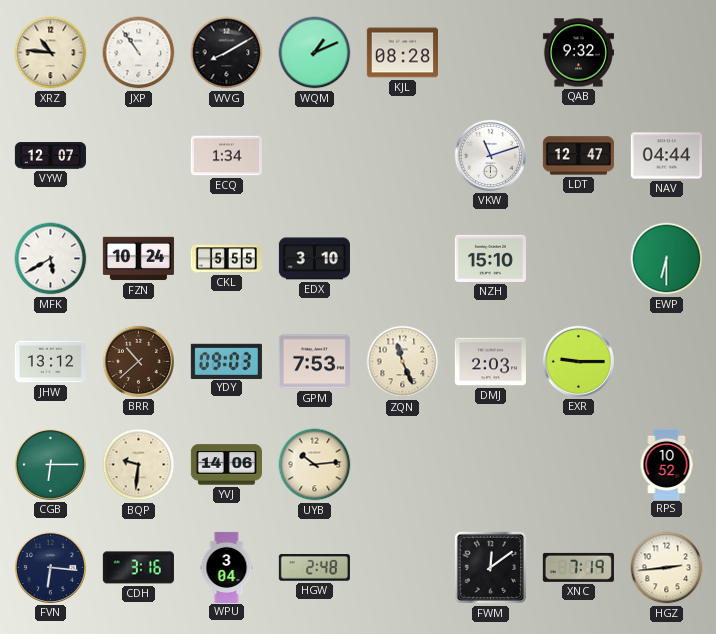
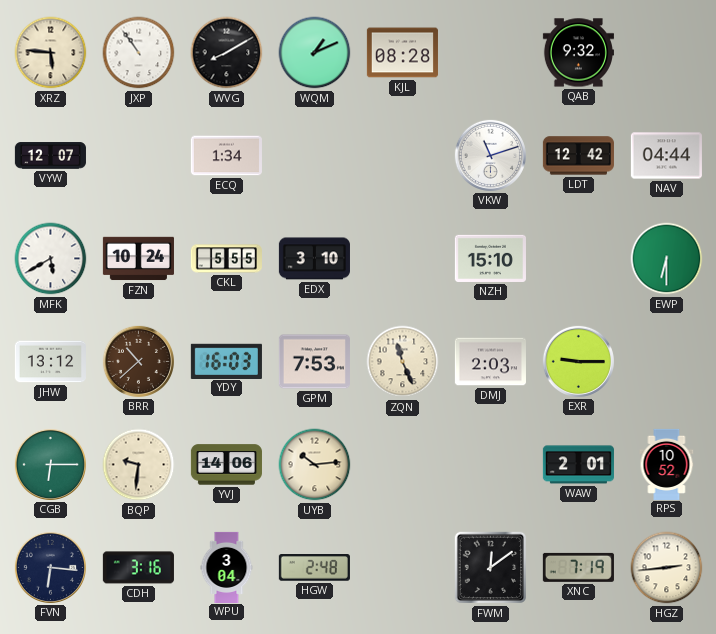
XRZ: 10:46 -> 5:46
LDT: 12:47 -> 12:42
YDY: 09:03 -> 16:03
WAW: none -> 2:01
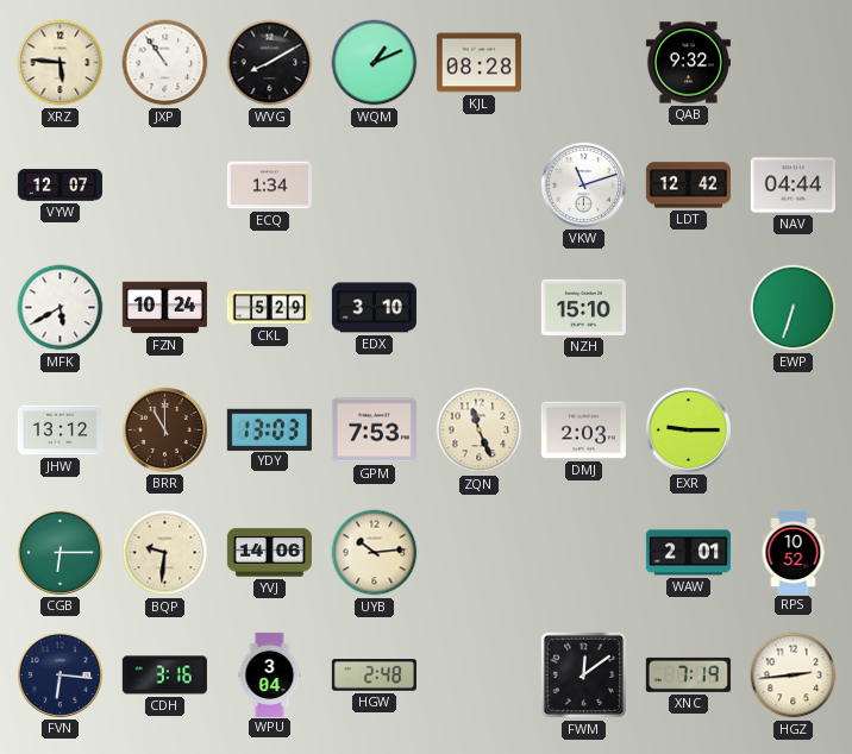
CKL: 5:55 -> 5:29
EWP: 6:30 -> 6:33
BRR: 10:38 -> 11:00
YDY: 16:03 -> 13:03
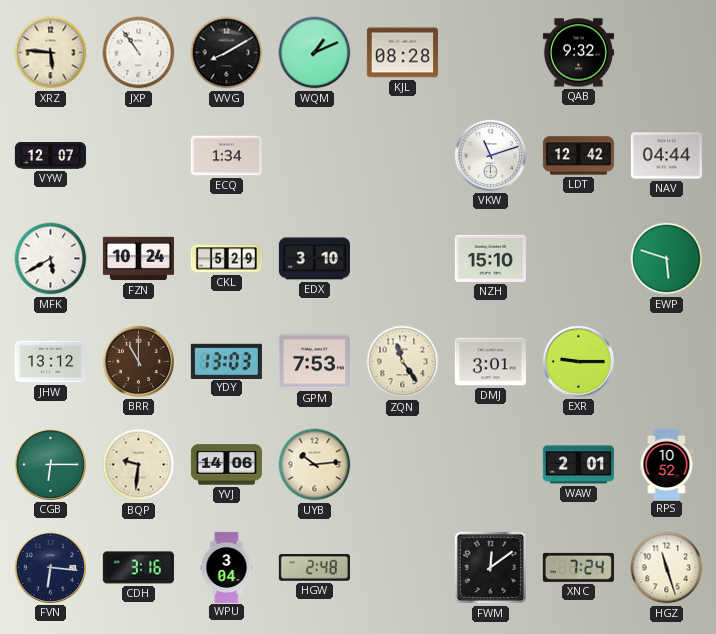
EWP: 6:33 -> 5:48
ZQN: 11:26 -> 11:24
DMJ: 2:03 -> 3:01
XNC: 7:19 -> 7:24
HGZ: 2:44 -> 11:27
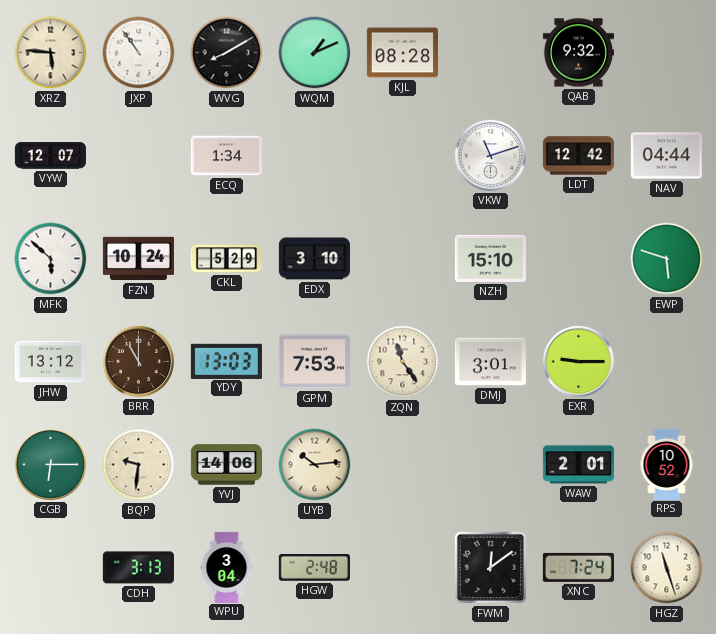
MFK: 5:40 -> 5:52
FVN: 6:16 -> none
CDH: 3:16 -> 3:13
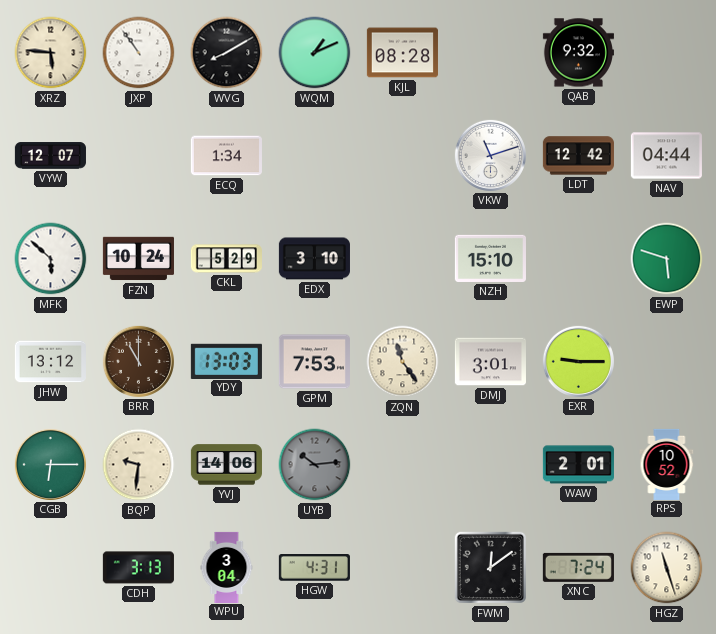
UYB dial: cream -> grey
HGW: 2:48 -> 4:31
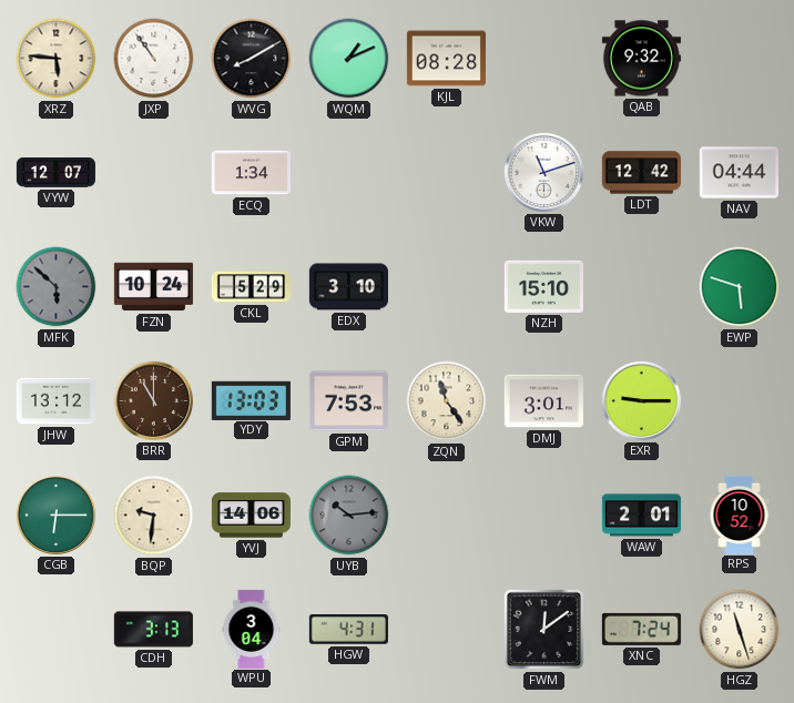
MFK dial: white -> grey
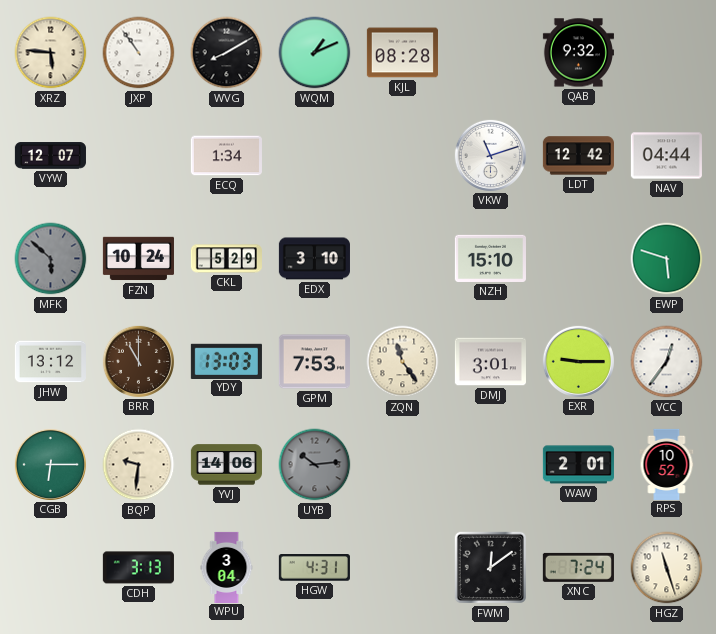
VCC: none -> 12:36
